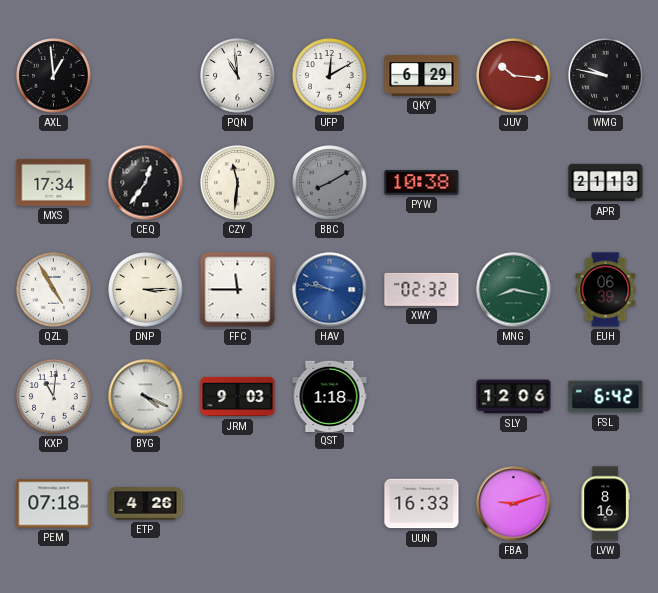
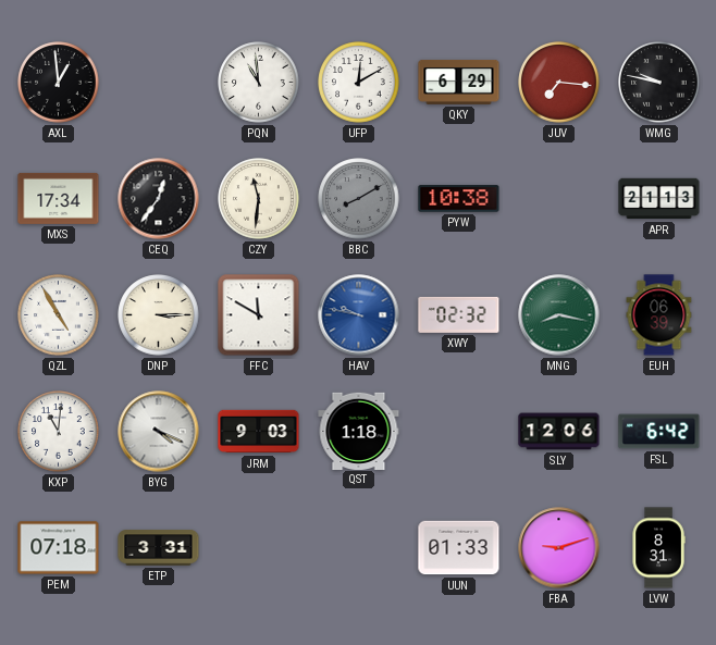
JUV: 10:16 -> 7:16
FFC: 11:45 -> 11:50
ETP: 4:26 -> 3:31
UUN: 16:33 -> 01:33
LVW: 8:16 -> 8:31
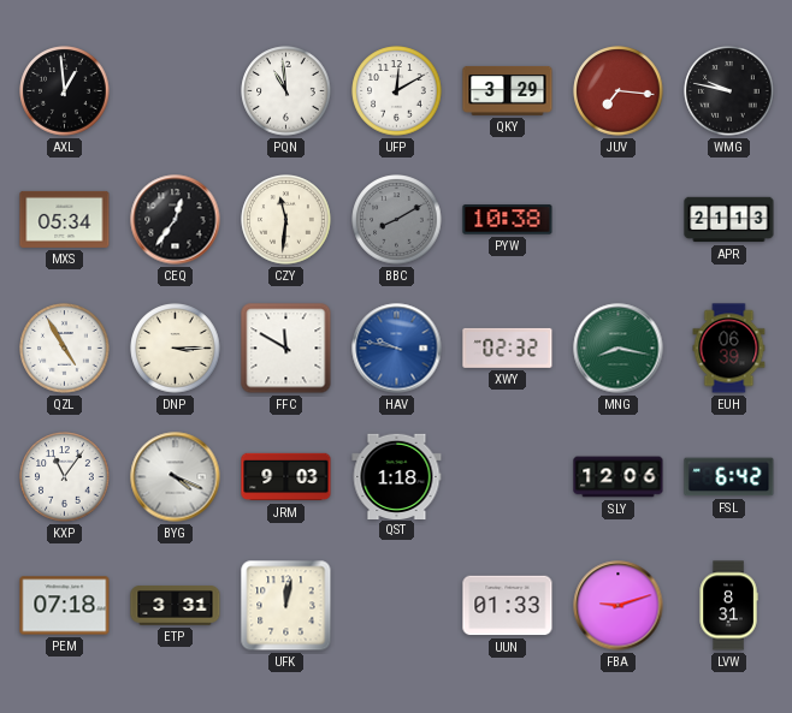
QKY: 6:29 -> 3:29
MXS: 17:34 -> 05:34
KXP: 11:01 -> 11:06
UFK: none -> 12:02
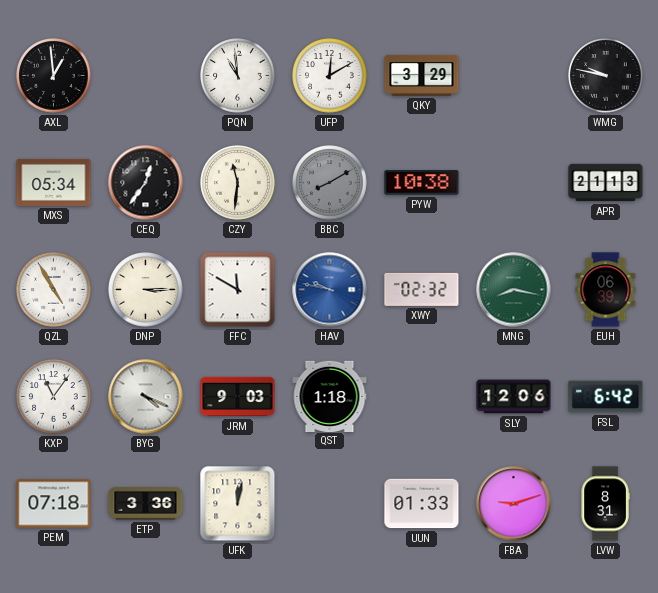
JUV: 7:16 -> none
ETP: 3:31 -> 3:36
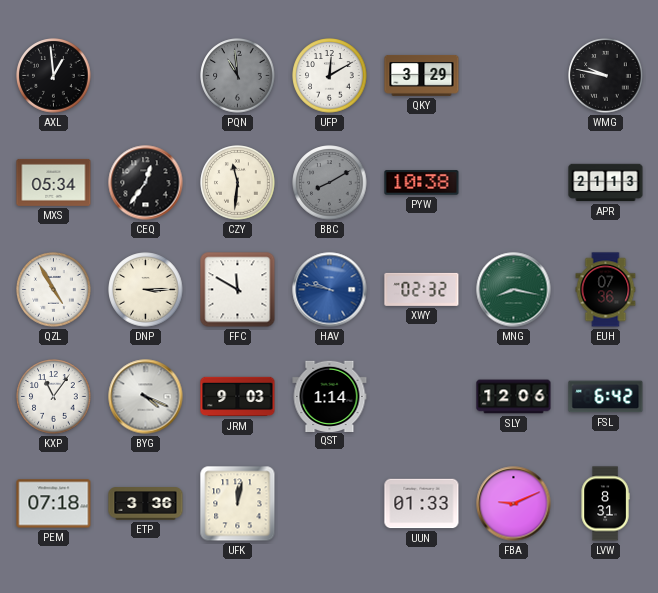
PQN dial: white -> grey
EUH: 06:39 -> 07:36
QST: 1:18 -> 1:14
FBA: 9:12 -> 9:11
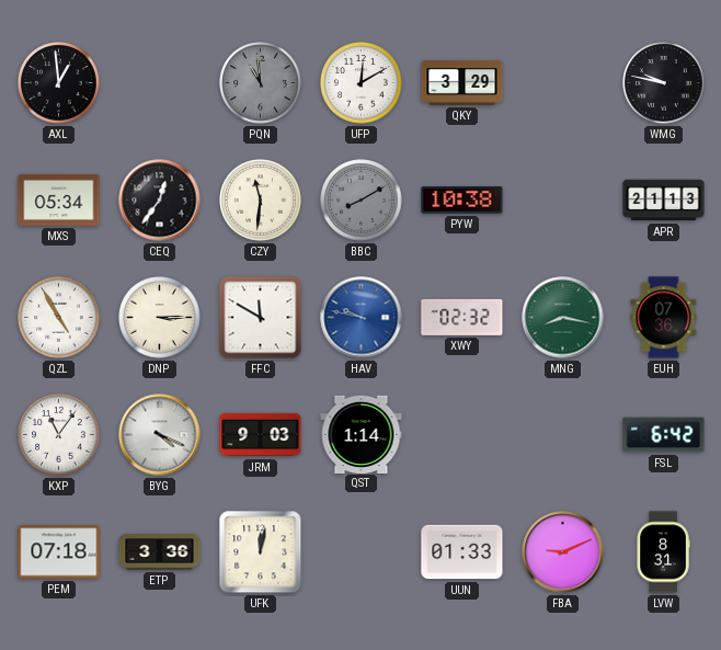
SLY: 12:06 -> none
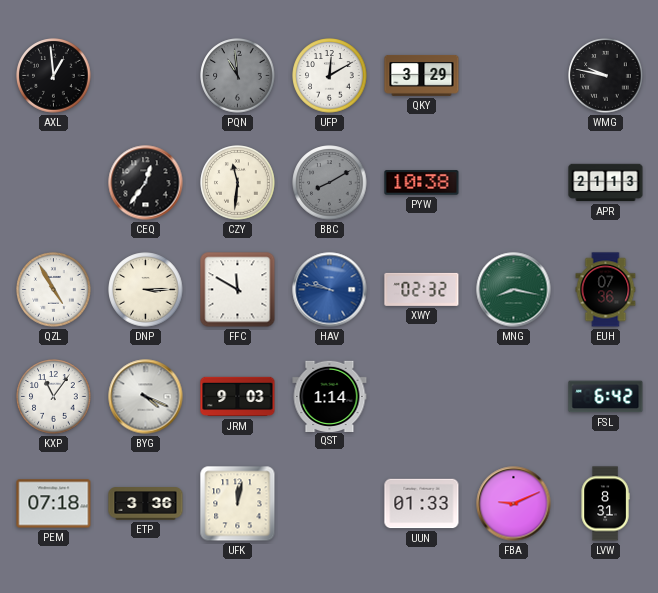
MXS: 05:34 -> none
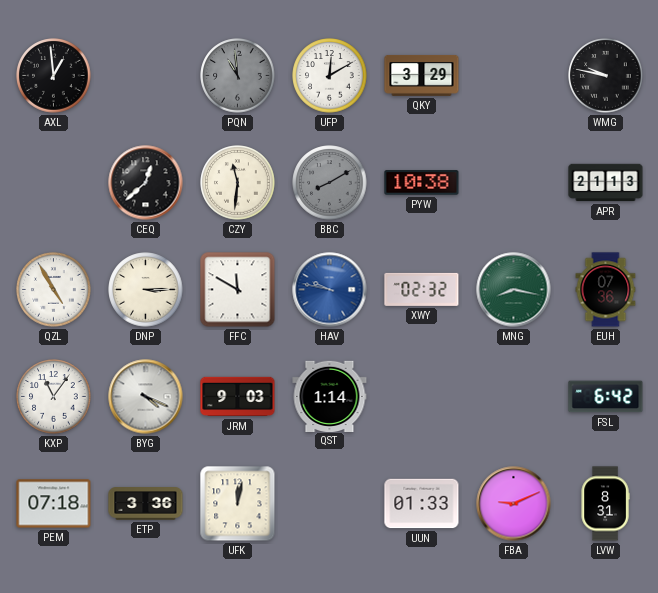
CEQ: 12:36 -> 12:38
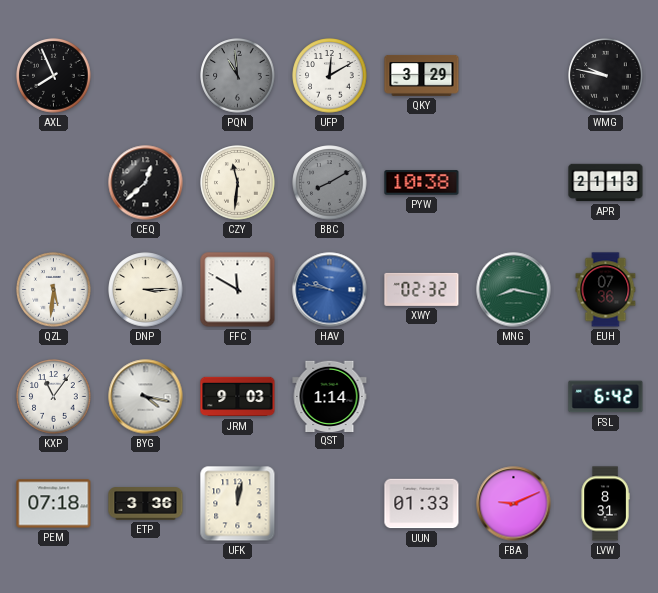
AXL: 12:59 -> 7:56
QZL: 4:55 -> 5:31
BYG: 4:19 -> 4:17
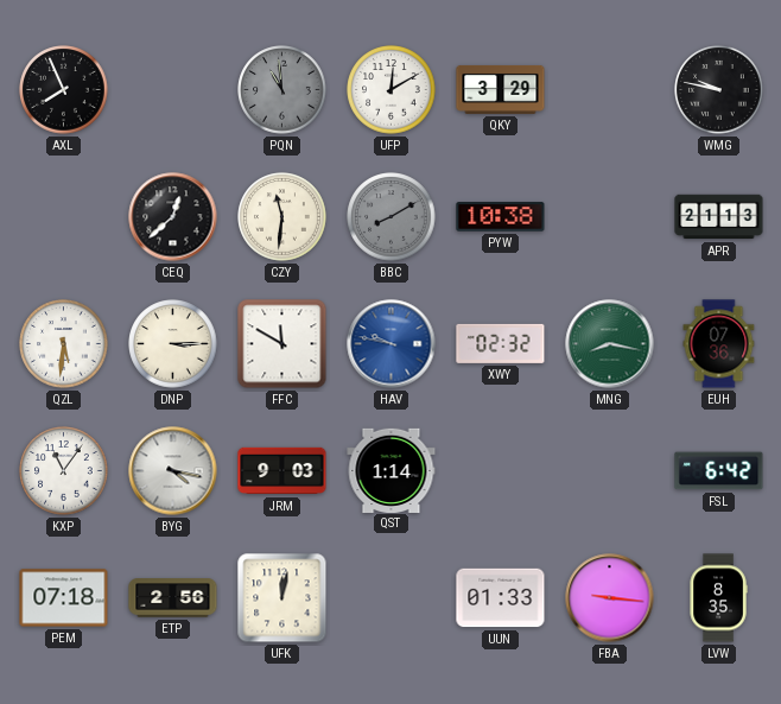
ETP: 3:36 -> 2:56
FBA: 9:11 -> 9:16
LVW: 8:31 -> 8:35
